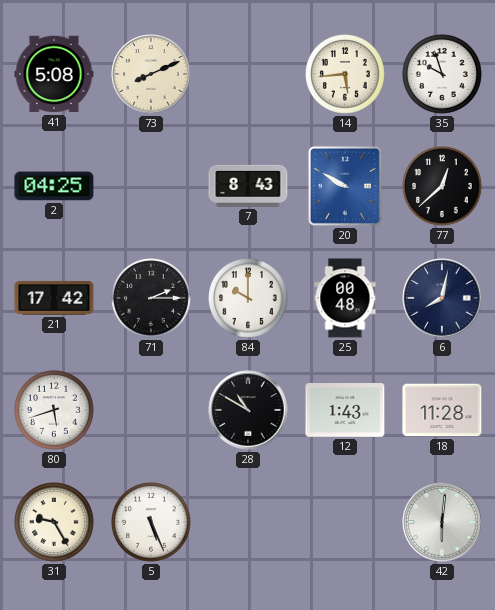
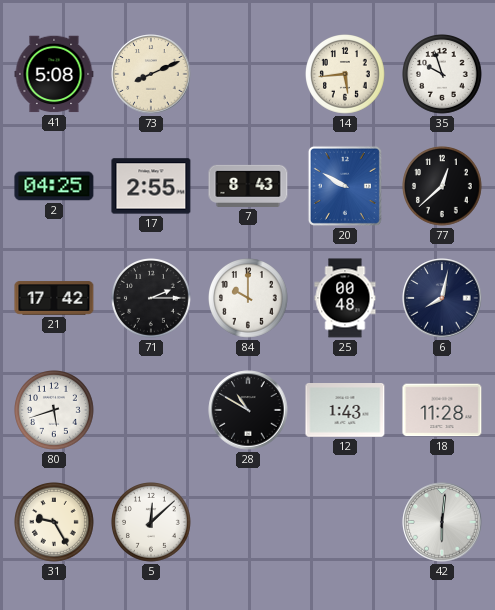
17: none -> 2:55
5: 5:26 -> 12:08
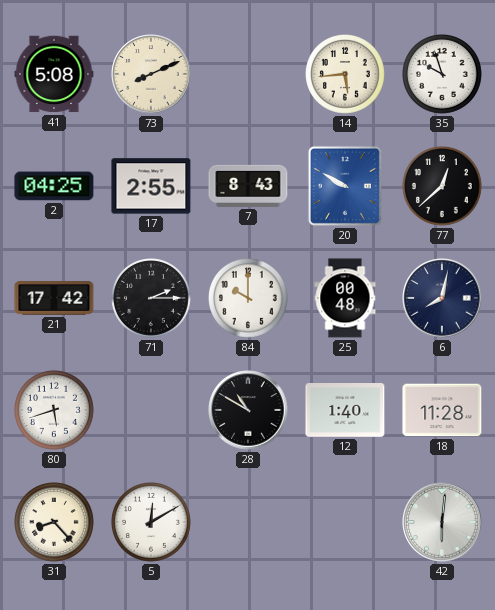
12: 1:43 -> 1:40
31: 9:25 -> 8:23
5: 12:08 -> 12:10
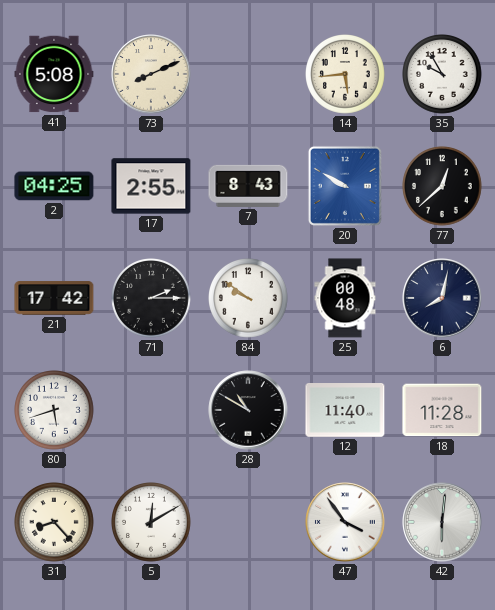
35: 9:57 -> 9:55
84: 10:00 -> 9:51
12: 1:40 -> 11:40
47: none -> 3:54
